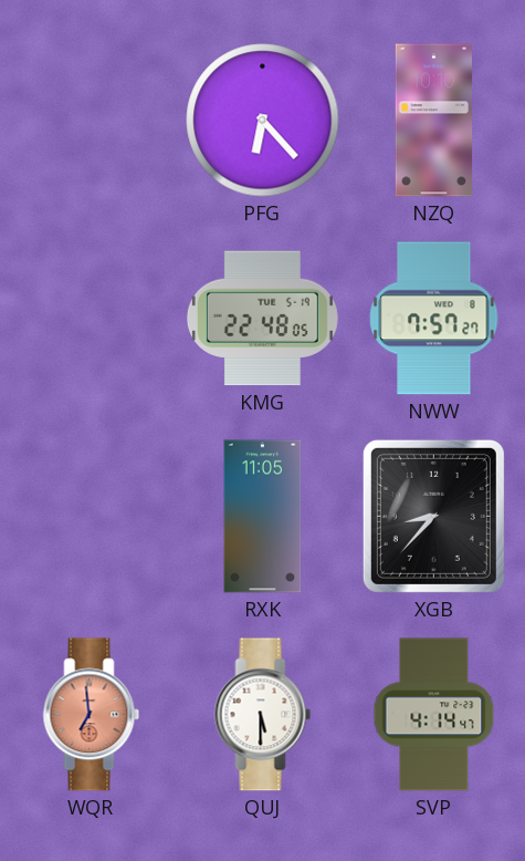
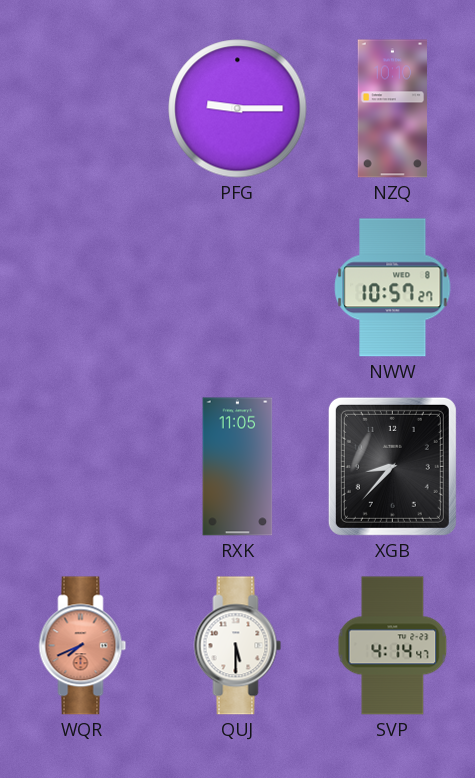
PFG: 6:23 -> 9:15
KMG: 22:48 -> none
NWW: 7:57 -> 10:57
WQR: 6:59 -> 7:41
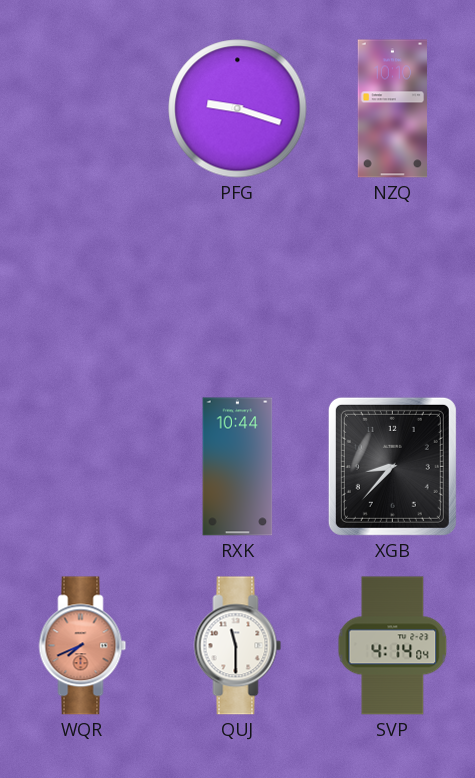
PFG: 9:15 -> 9:18
NWW: 10:57 -> none
RXK: 11:05 -> 10:44
QUJ: 5:30 -> 11:30
SVP: 4:14:47 -> 4:14:04
